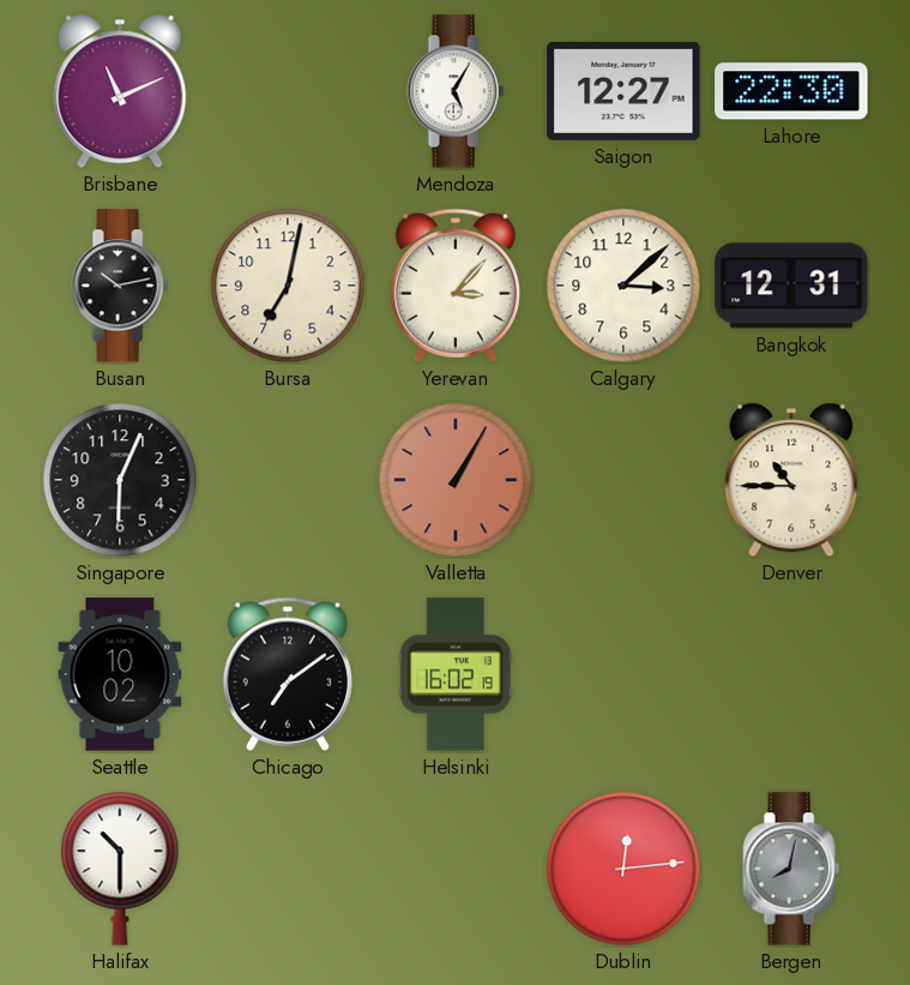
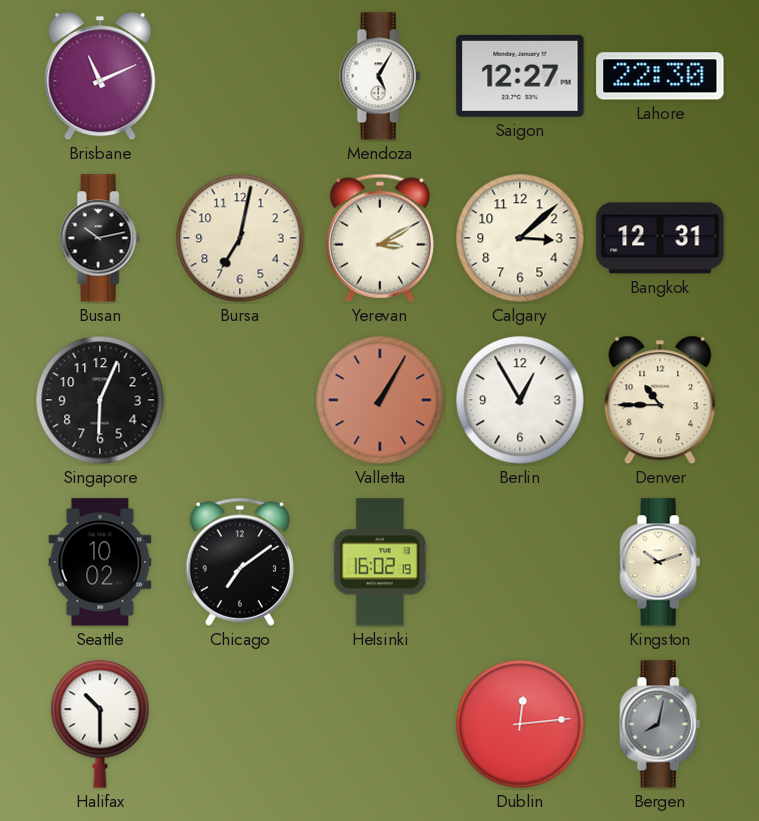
Yerevan: 3:07 -> 3:10
Berlin: none -> 12:55
Kingston: none -> 10:12
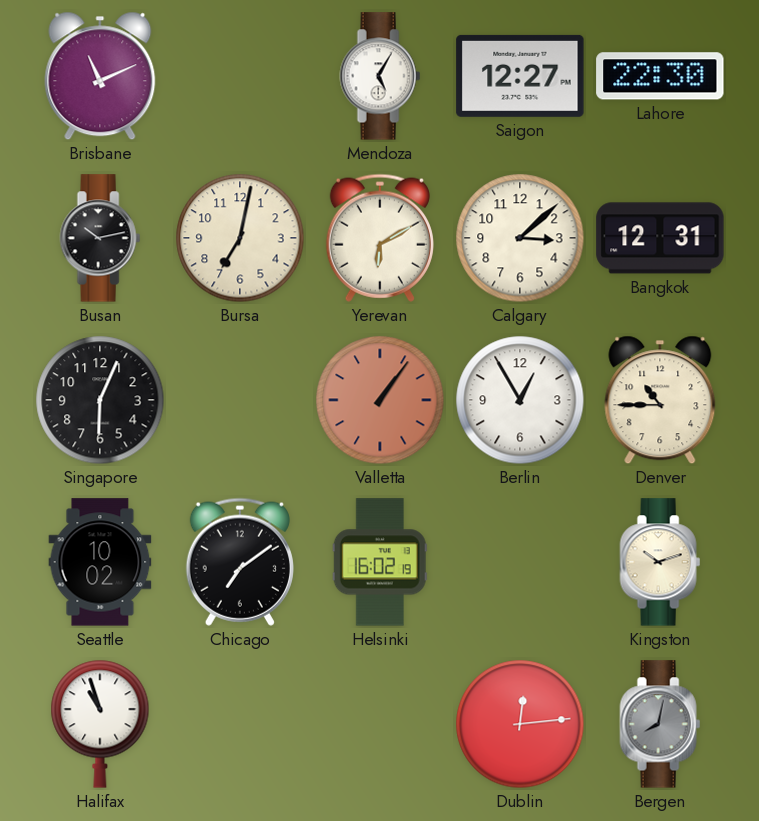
Yerevan: 3:10 -> 6:10
Valletta: 1:05 -> 1:06
Halifax: 10:30 -> 10:57
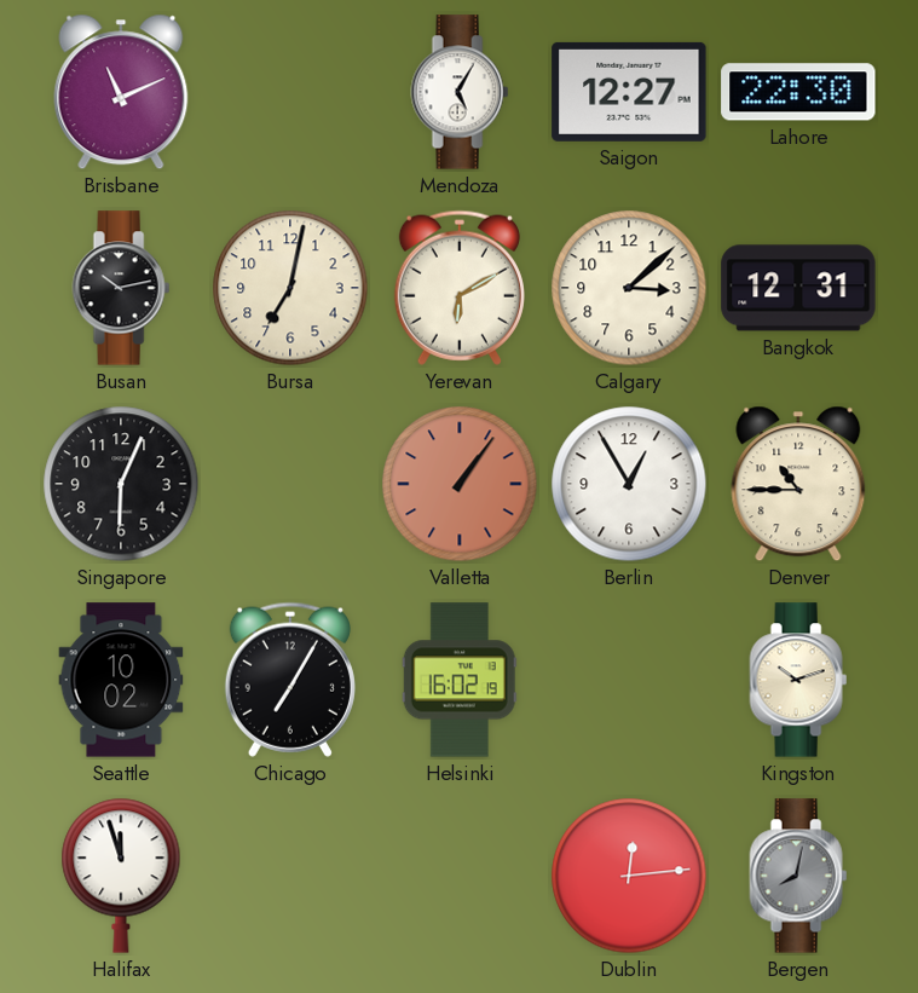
Chicago: 7:09 -> 7:05
Halifax: 10:57 -> 11:57
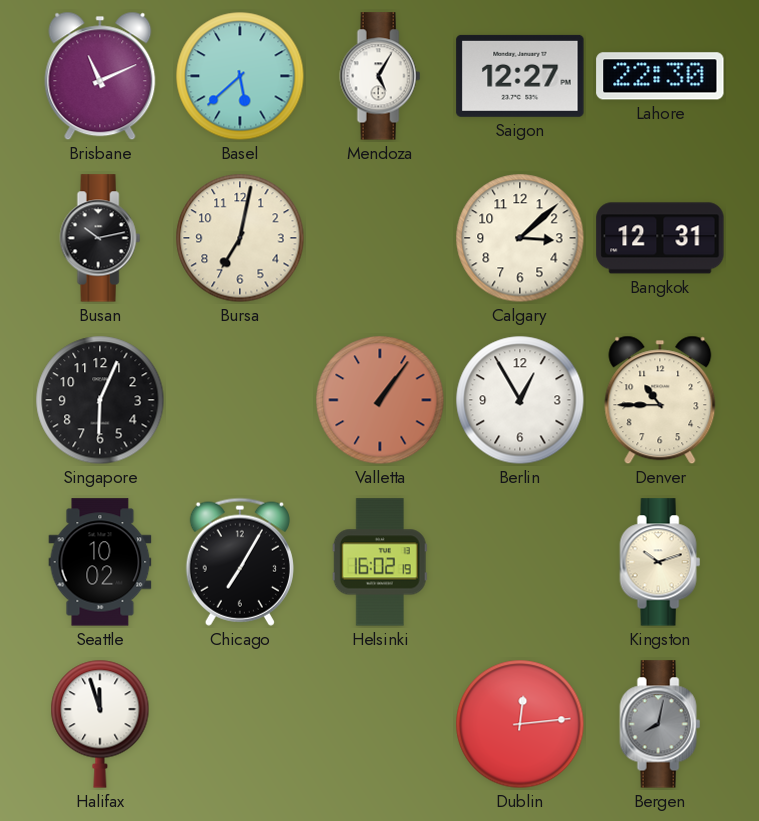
Basel: none -> 5:38
Yerevan: 6:10 -> none
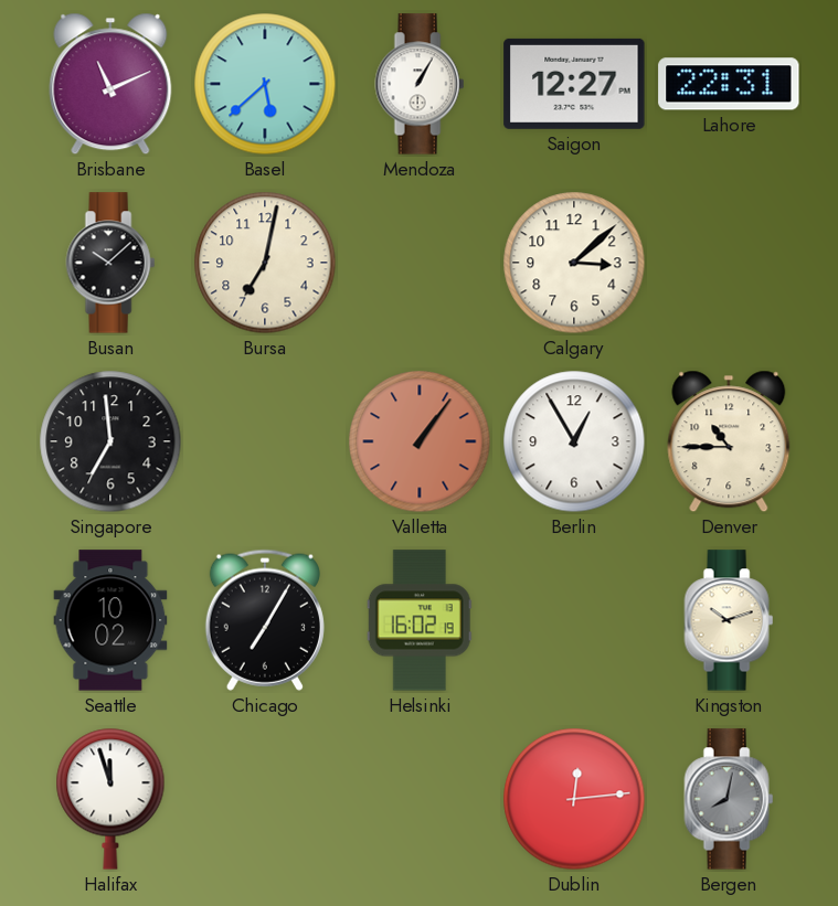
Mendoza: 5:05 -> 1:05
Lahore: 22:30 -> 22:31
Busan: 10:13 -> 10:08
Bangkok: 12:31 -> none
Singapore: 6:04 -> 6:59
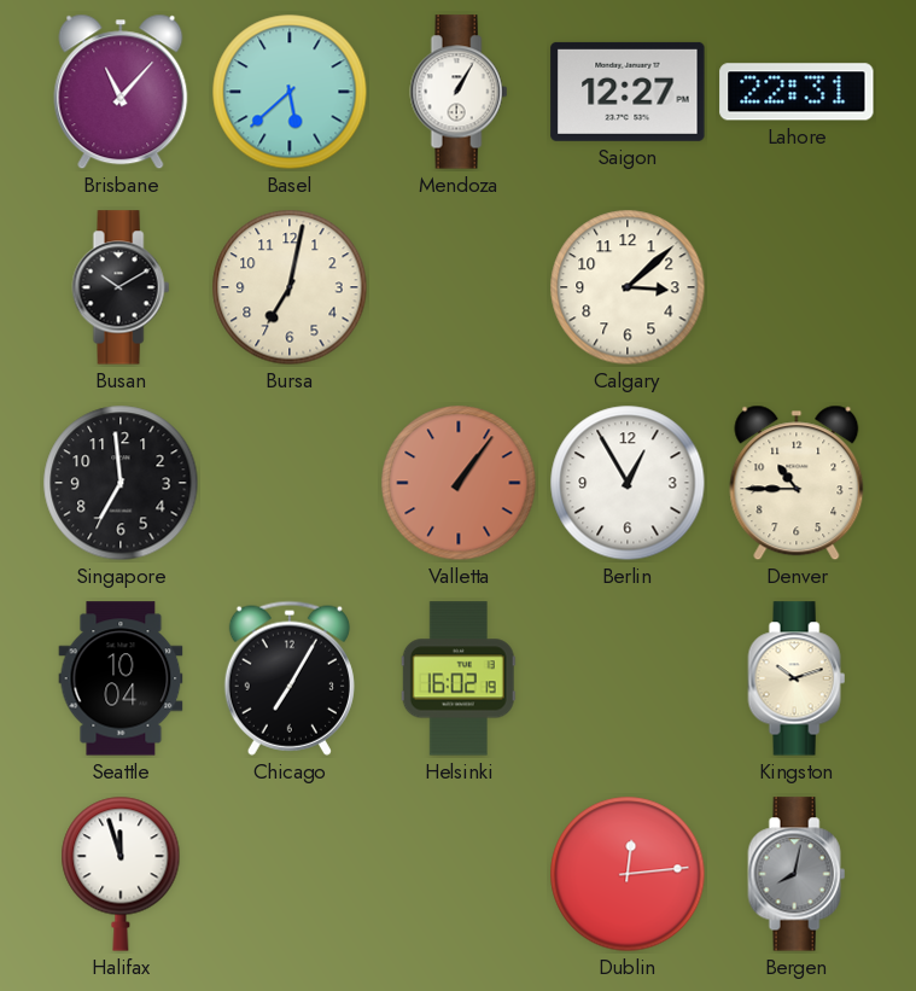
Brisbane: 11:11 -> 11:07
Busan: 10:08 -> 10:10
Seattle: 10:02 -> 10:04
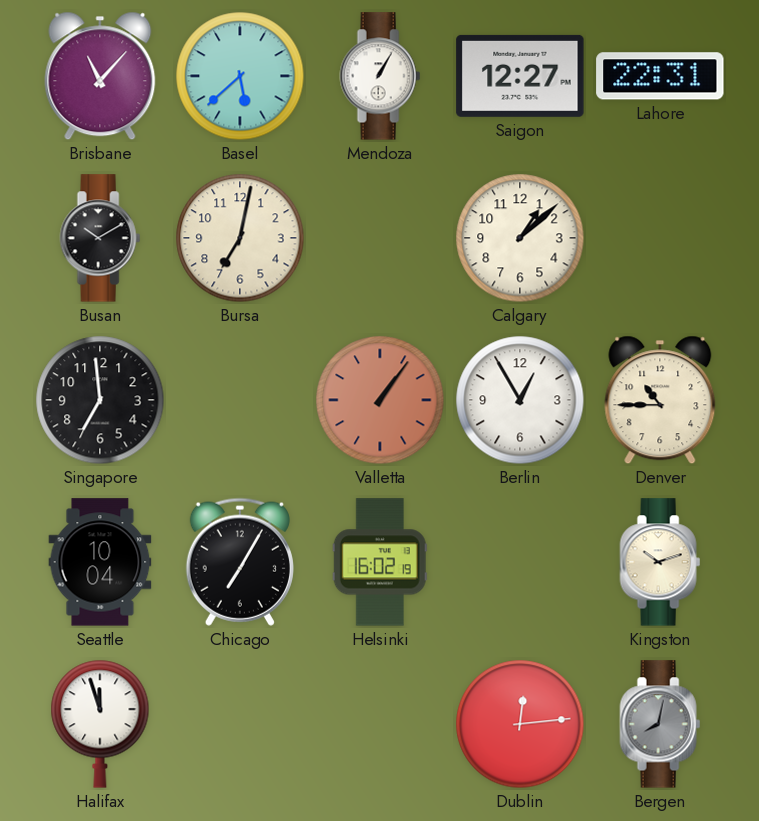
Calgary: 3:08 -> 1:08
